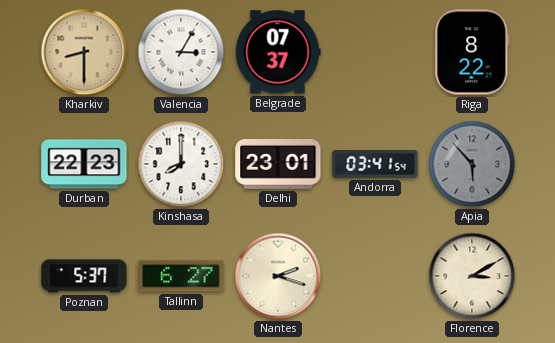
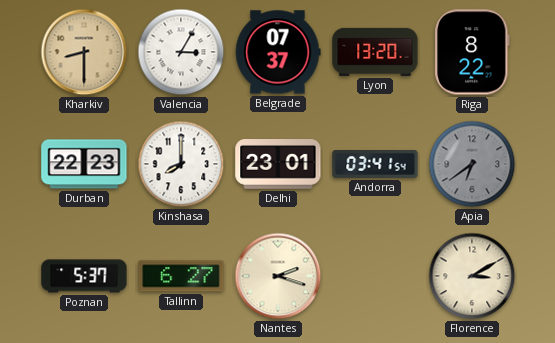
Lyon: none -> 13:20
Apia: 5:53 -> 6:39
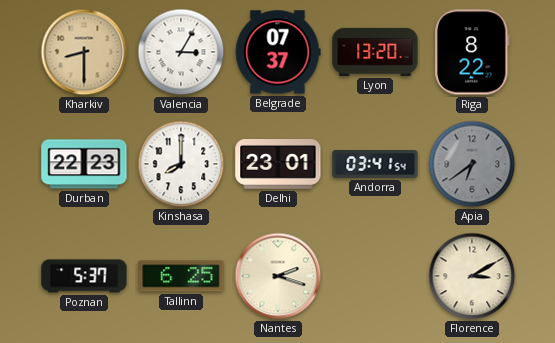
Tallinn: 6:27 -> 6:25
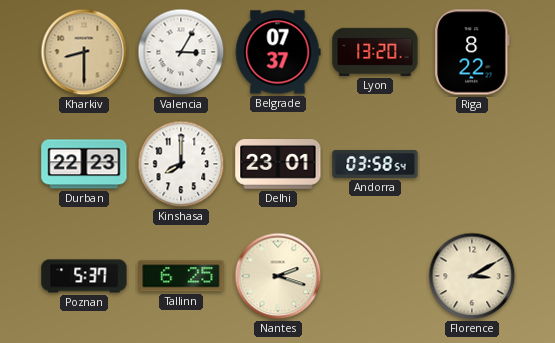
Andorra: 03:41 -> 03:58
Apia: 6:39 -> none
